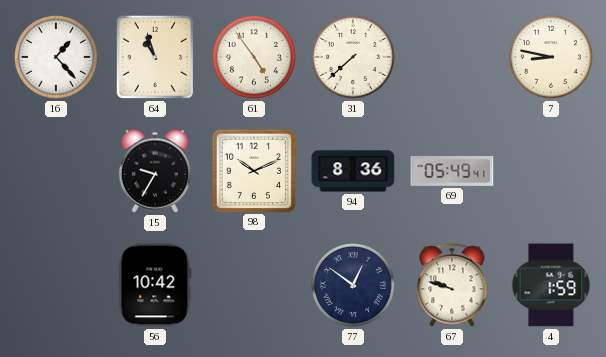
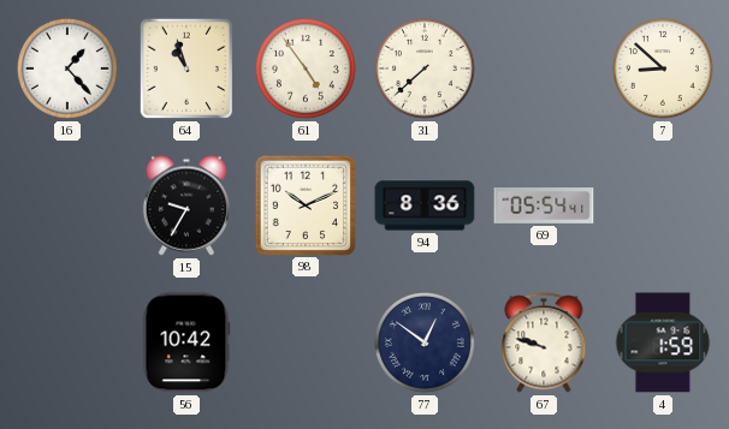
7: 8:47 -> 8:52
69: 05:49 -> 05:54
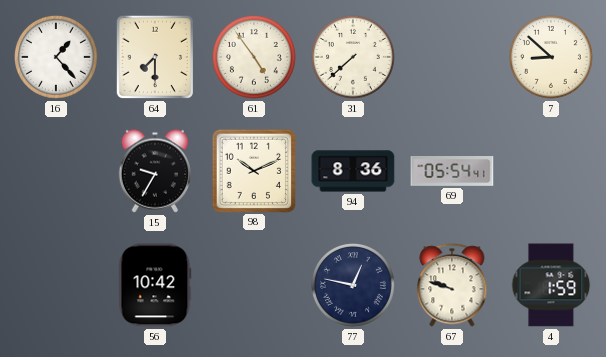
64: 10:57 -> 7:30
77: 12:51 -> 12:47
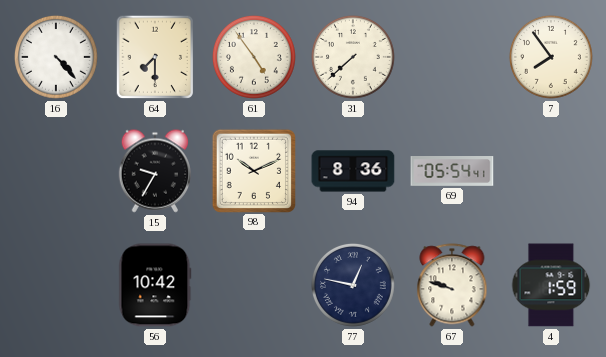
16: 1:23 -> 4:23
7: 8:52 -> 7:54
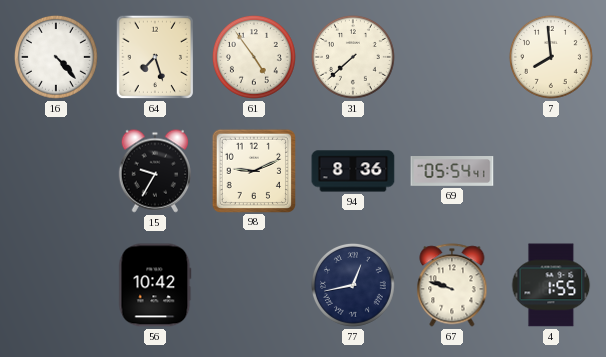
64: 7:30 -> 7:27
7: 7:54 -> 7:59
98: 10:11 -> 9:11
77: 12:47 -> 12:43
4: 1:59 -> 1:55
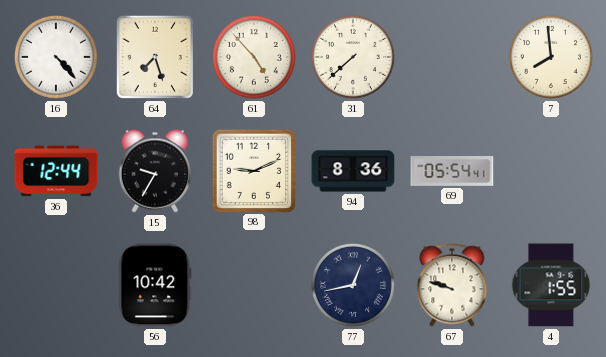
61: 4:54 -> 4:53
36: none -> 12:44
